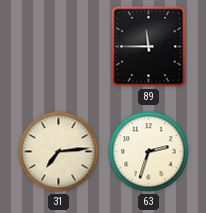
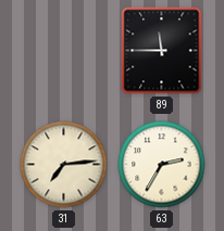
63: 2:33 -> 2:35
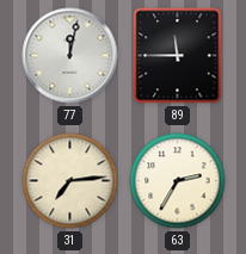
77: none -> 12:02
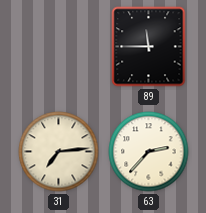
77: 12:02 -> none
63: 2:35 -> 2:37
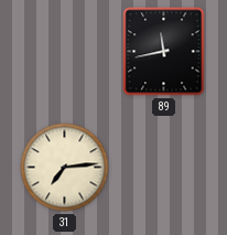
89: 11:45 -> 11:43
63: 2:37 -> none
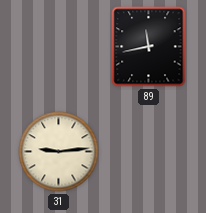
31: 7:14 -> 9:14
